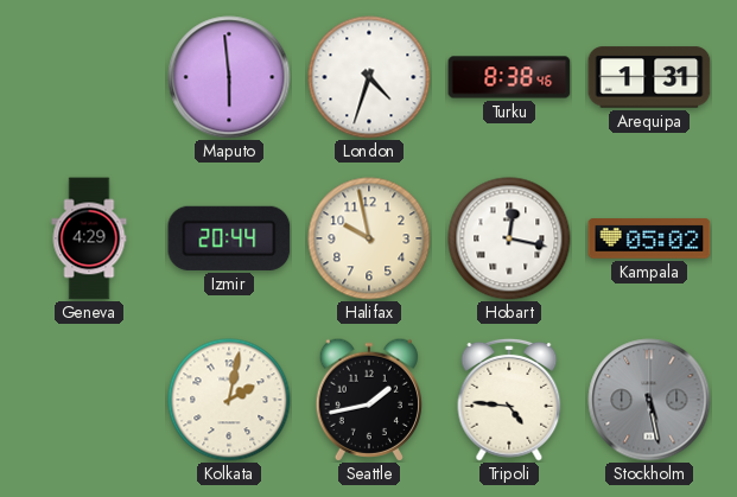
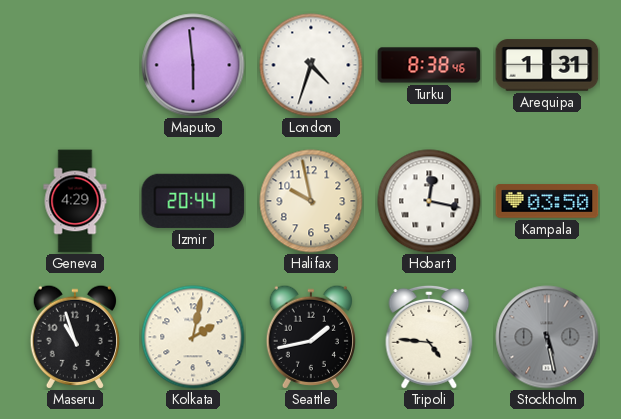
Kampala: 05:02 -> 03:50
Maseru: none -> 10:57
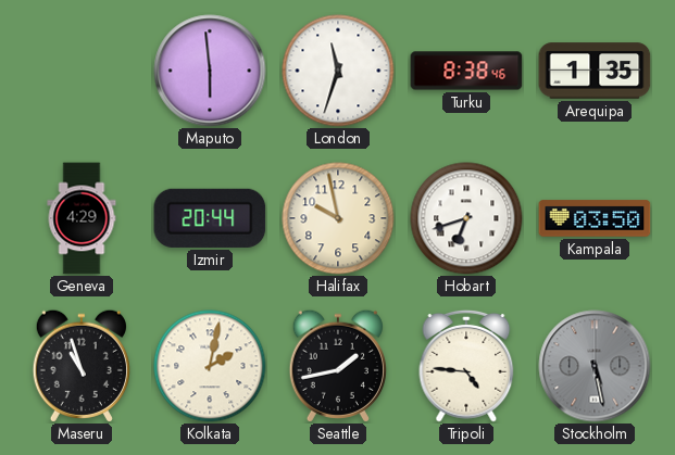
London: 4:33 -> 11:33
Arequipa: 1:31 -> 1:35
Hobart: 12:17 -> 6:42
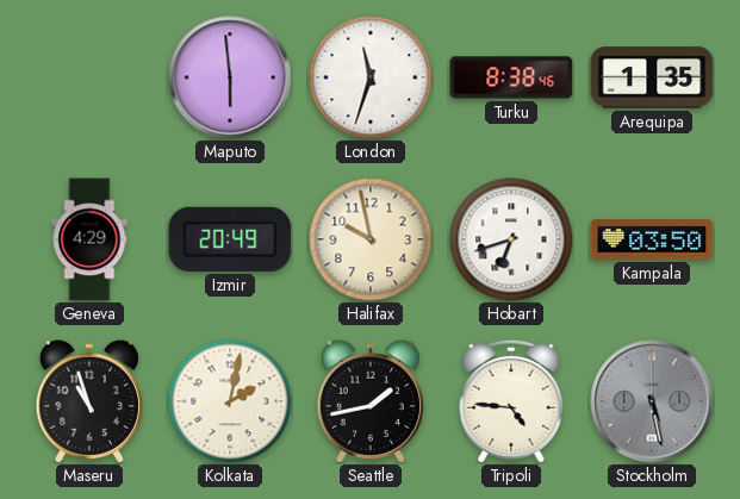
Izmir: 20:44 -> 20:49
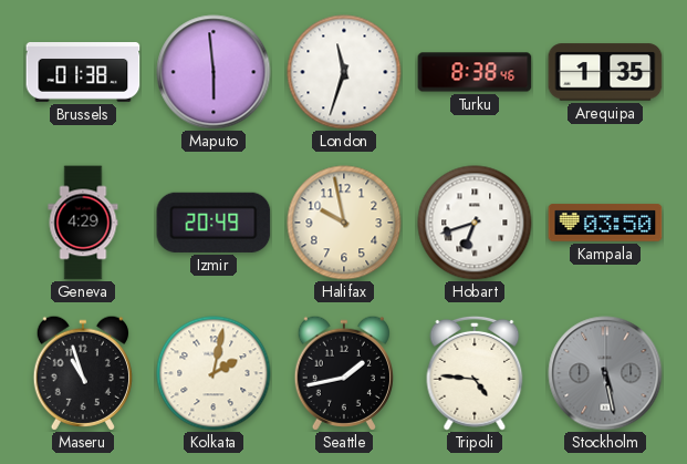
Brussels: none -> 01:38
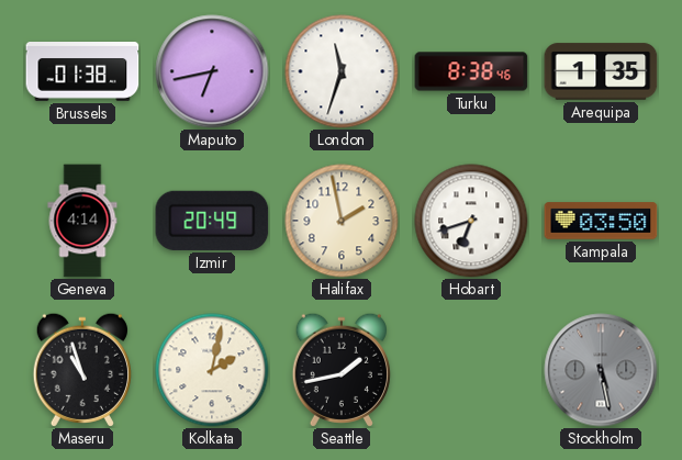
Maputo: 5:59 -> 6:43
Geneva: 4:29 -> 4:14
Halifax: 9:58 -> 1:58
Tripoli: 4:46 -> none
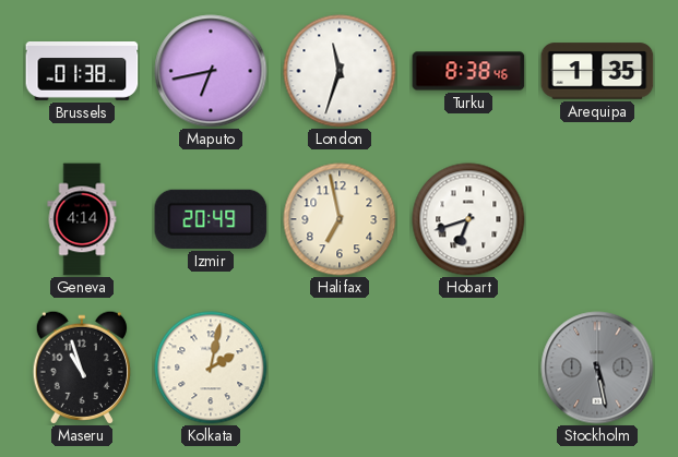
Halifax: 1:58 -> 6:58
Kampala: 03:50 -> none
Seattle: 1:43 -> none
